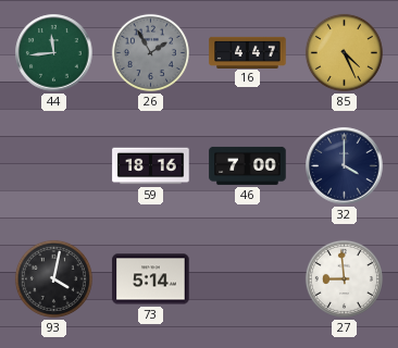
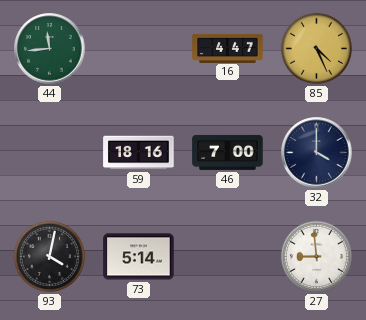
26: 1:55 -> none
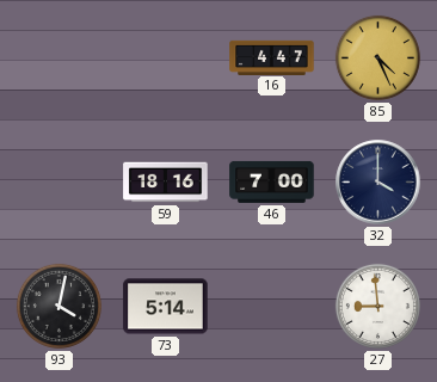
44: 11:44 -> none
